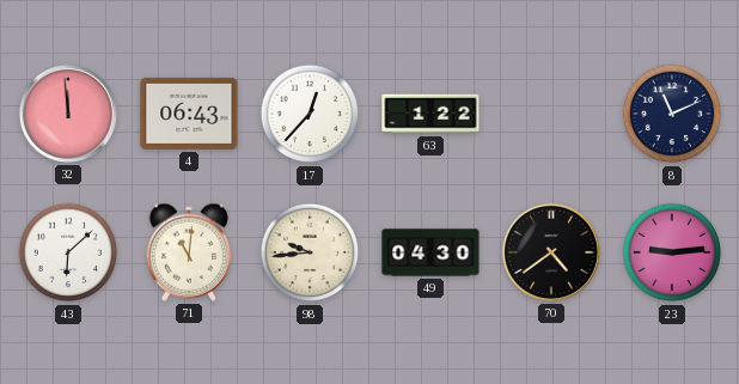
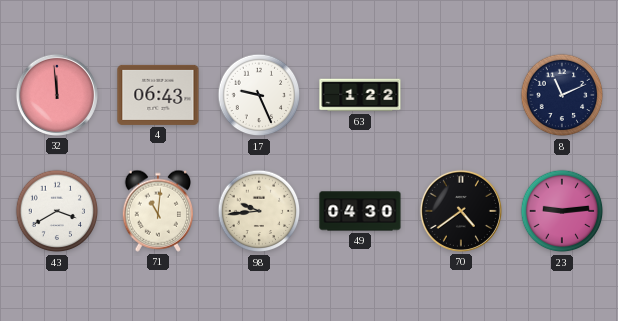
17: 12:37 -> 9:26
43: 6:08 -> 3:40
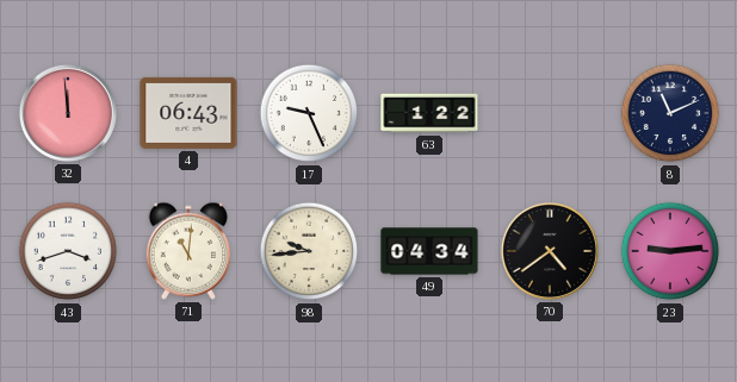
43: 3:40 -> 3:42
49: 04:30 -> 04:34
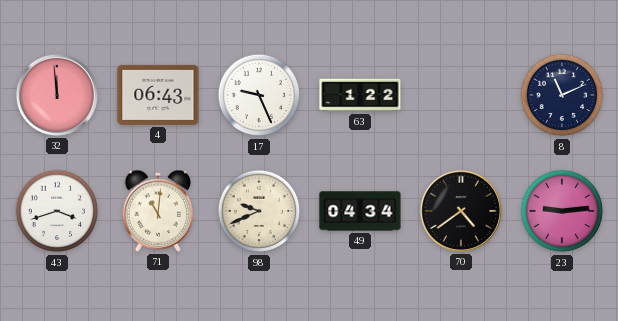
98: 9:44 -> 9:41
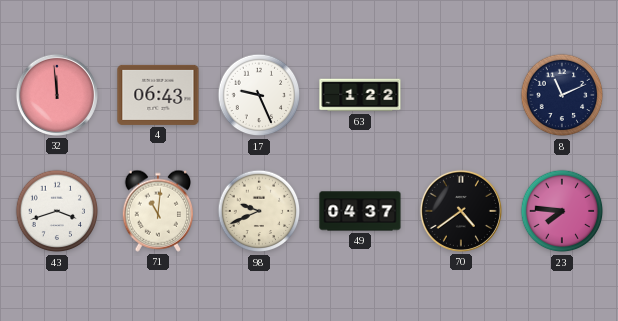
49: 04:34 -> 04:37
23: 9:14 -> 7:46
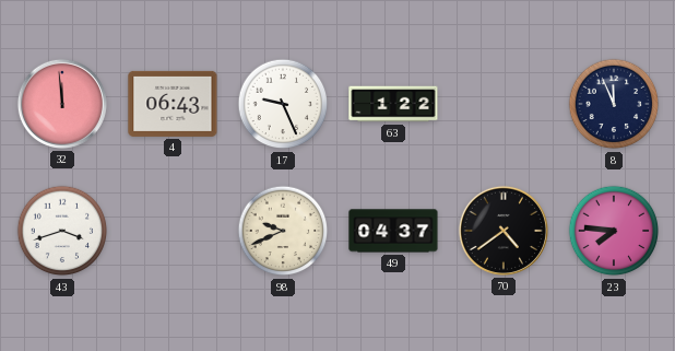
8: 11:11 -> 11:56
71: 11:01 -> none
